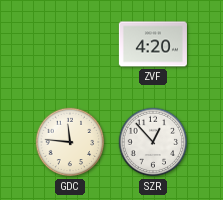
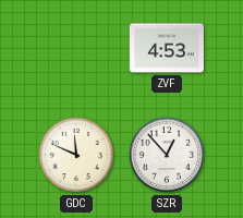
ZVF: 4:20 -> 4:53
GDC: 11:46 -> 11:49
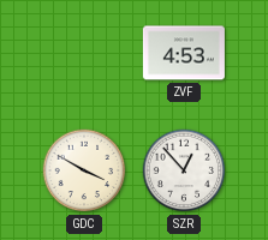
GDC: 11:49 -> 3:50
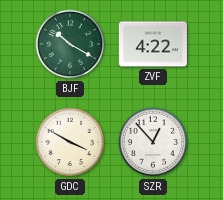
BJF: none -> 10:20
ZVF: 4:53 -> 4:22
